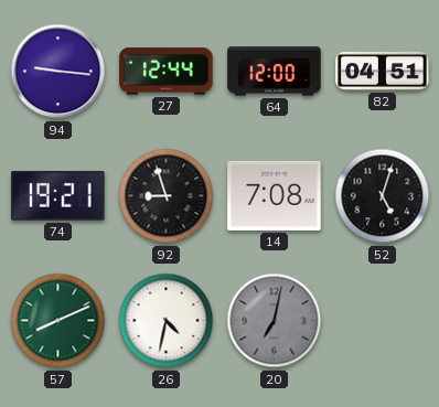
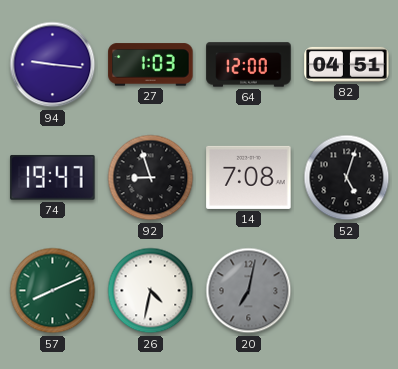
27: 12:44 -> 1:03
74: 19:21 -> 19:47
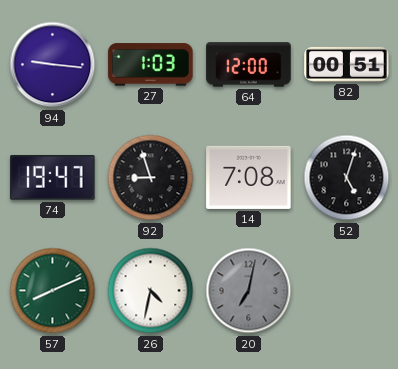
82: 04:51 -> 00:51
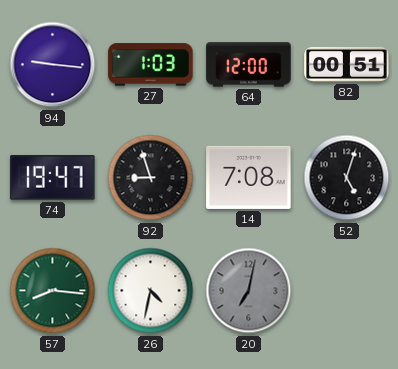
57: 8:11 -> 8:16
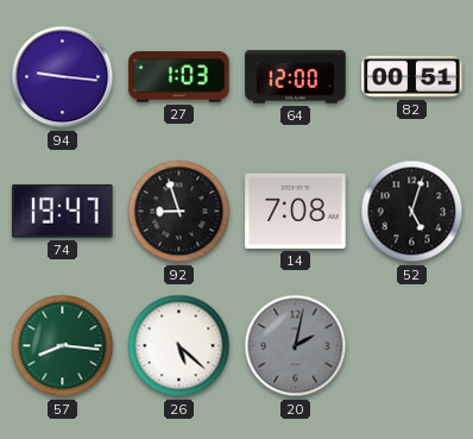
26: 4:32 -> 5:22
20: 7:02 -> 2:02
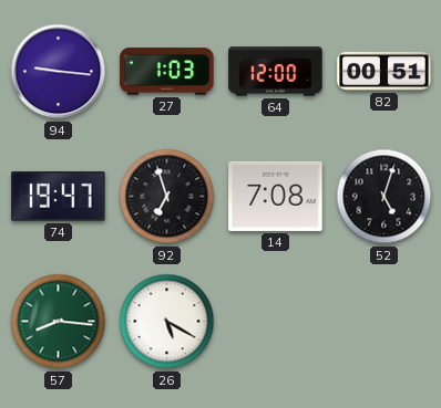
92: 8:57 -> 6:57
26: 5:22 -> 5:20
20: 2:02 -> none
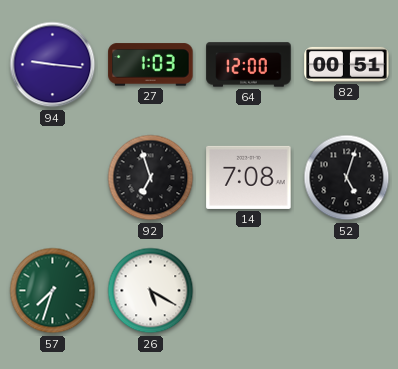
74: 19:47 -> none
57: 8:16 -> 7:33
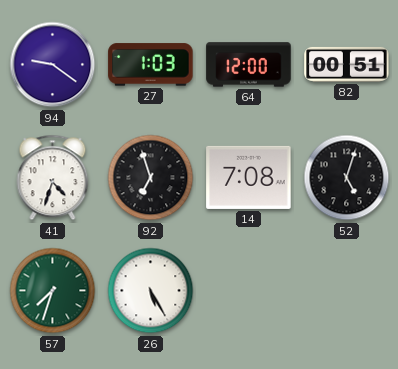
94: 9:16 -> 9:21
41: none -> 4:33
26: 5:20 -> 5:25
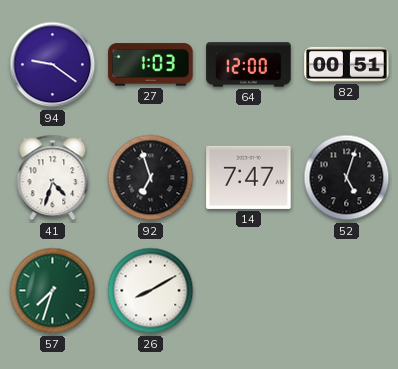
14: 7:08 -> 7:47
26: 5:25 -> 8:10
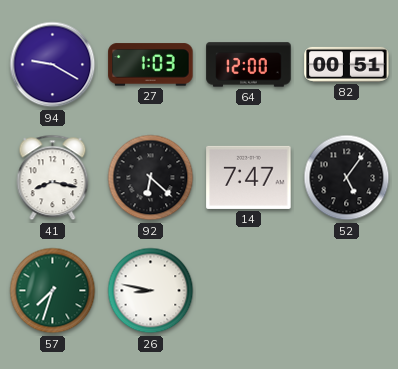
94: 9:21 -> 9:20
41: 4:33 -> 8:17
92: 6:57 -> 6:22
52: 5:03 -> 5:06
26: 8:10 -> 8:47
